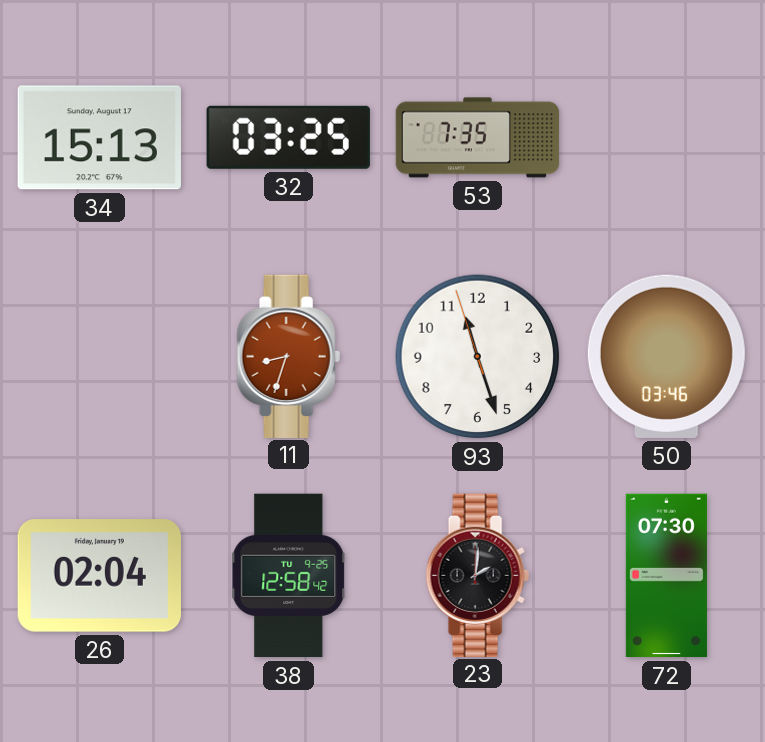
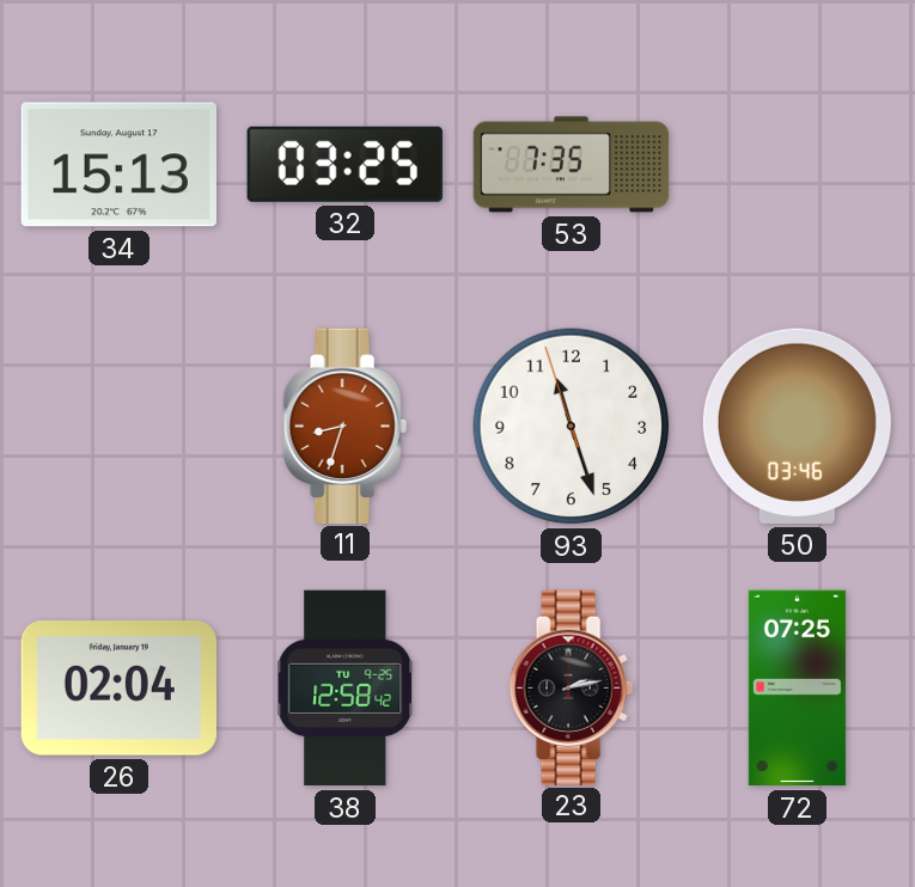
23: 2:01 -> 2:13
72: 07:30 -> 07:25
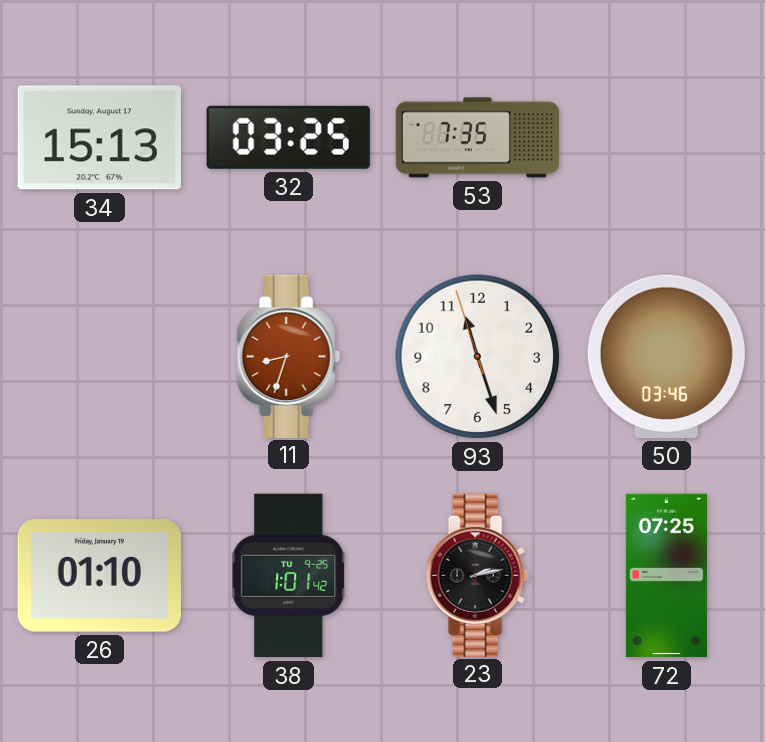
26: 02:04 -> 01:10
38: 12:58 -> 1:01
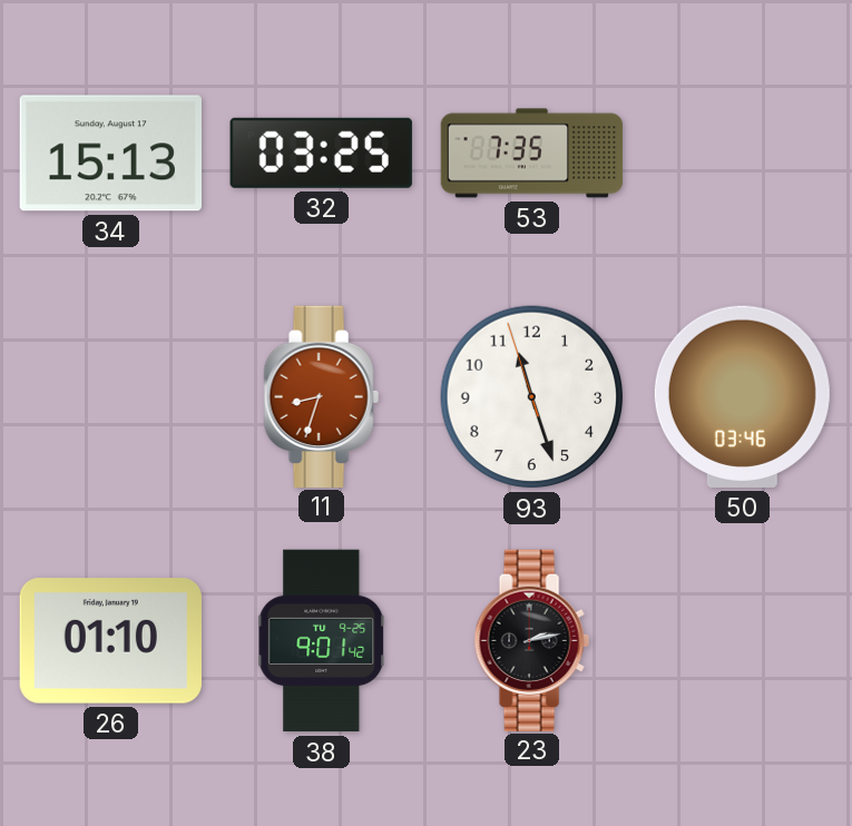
38: 1:01 -> 9:01
72: 07:25 -> none
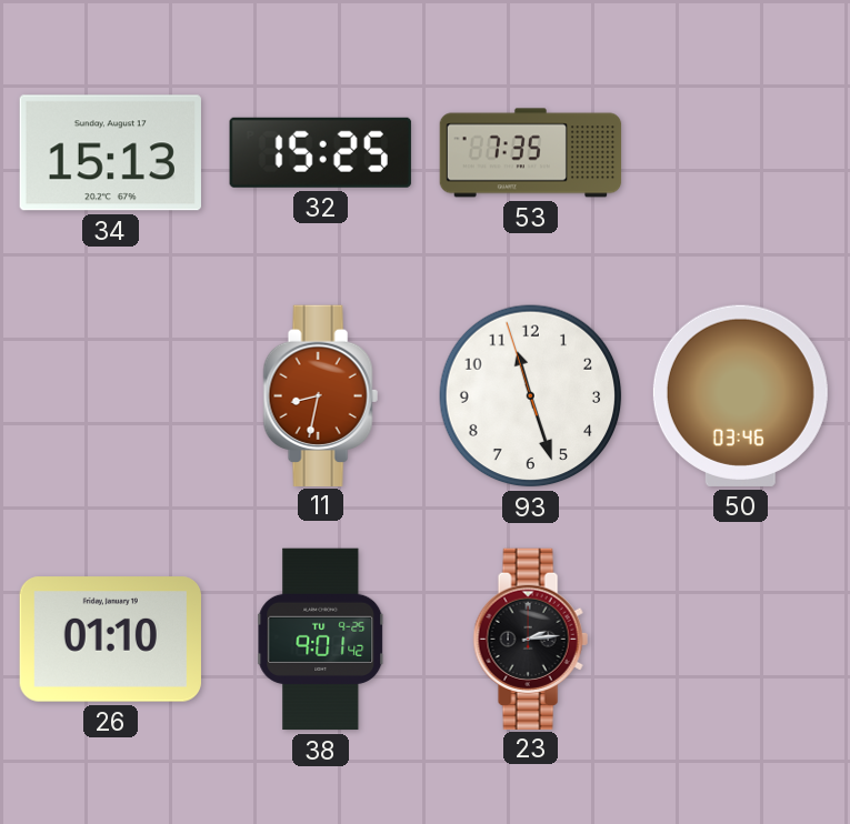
32: 03:25 -> 15:25
11: 8:33 -> 8:32
23: 2:13 -> 2:14
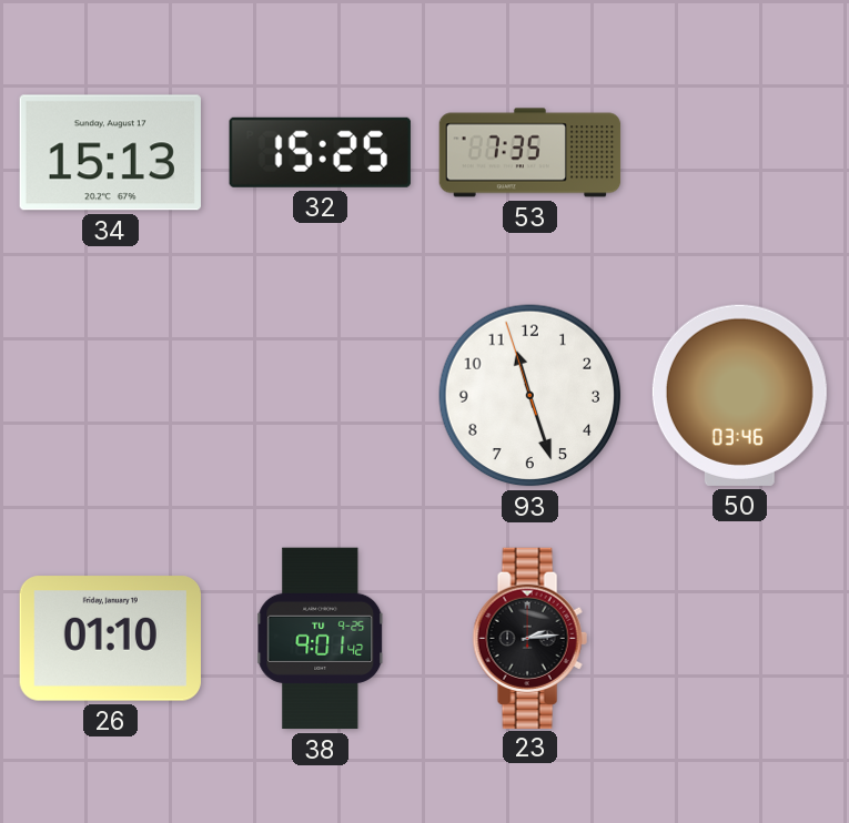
11: 8:32 -> none
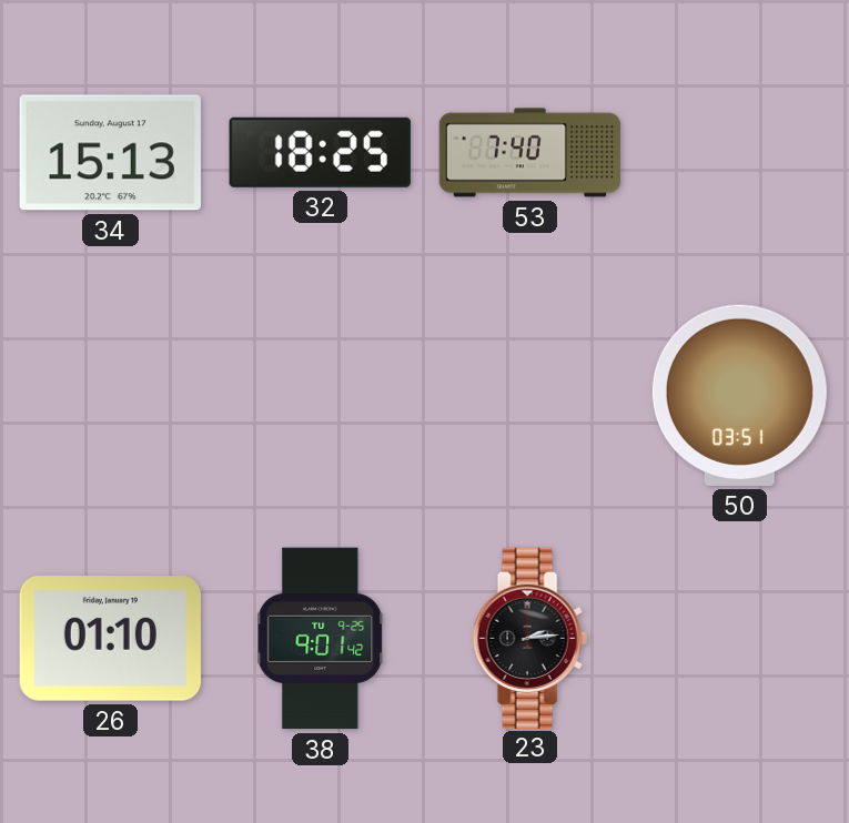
32: 15:25 -> 18:25
53: 7:35 -> 7:40
93: 11:26 -> none
50: 03:46 -> 03:51
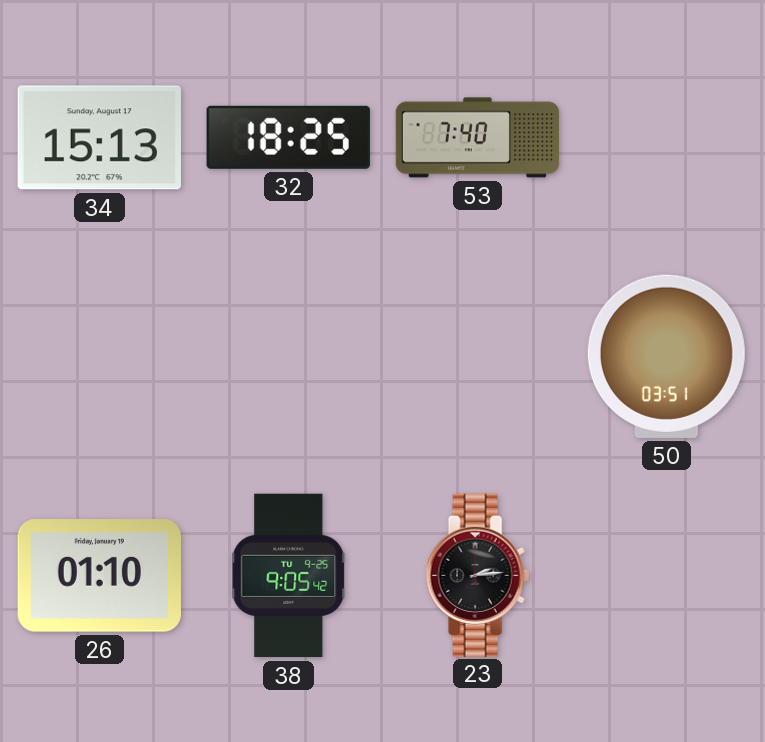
38: 9:01 -> 9:05
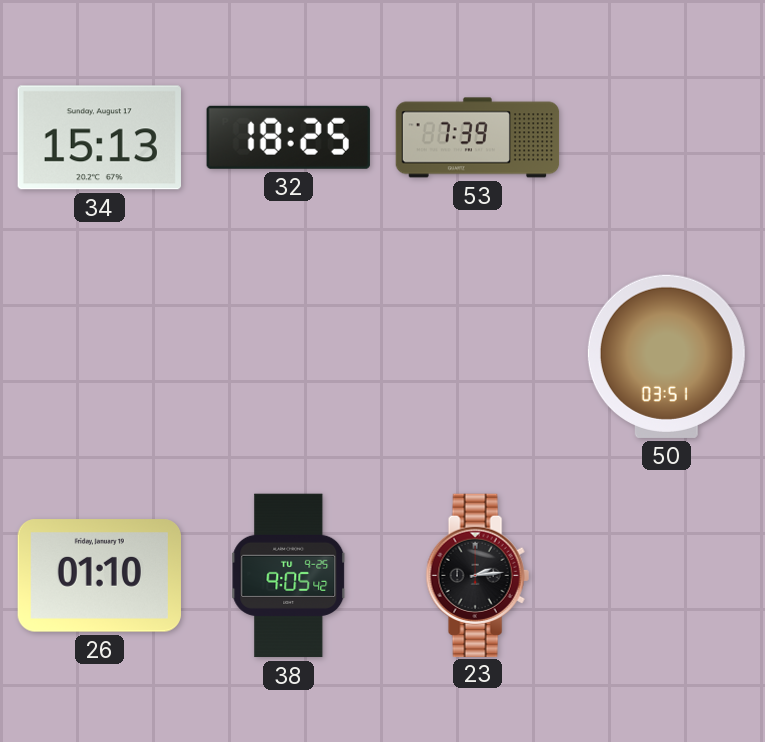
53: 7:40 -> 7:39
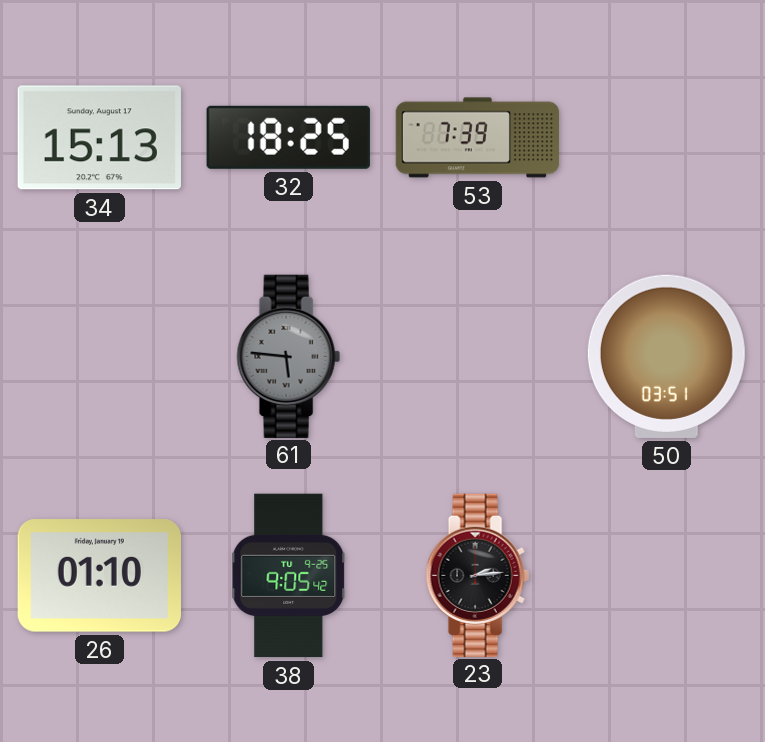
61: none -> 5:46
